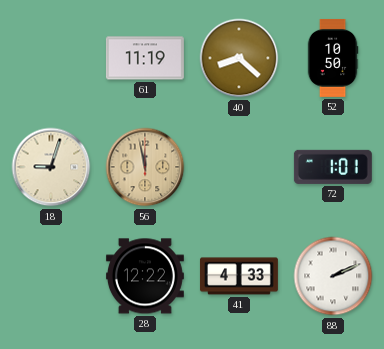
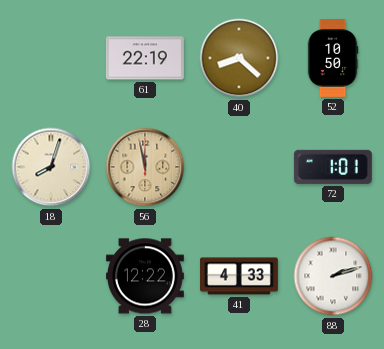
61: 11:19 -> 22:19
18: 9:03 -> 8:03
88: 2:11 -> 2:12
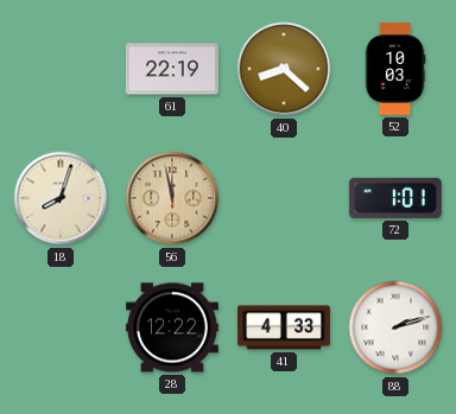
52: 10:50 -> 10:03
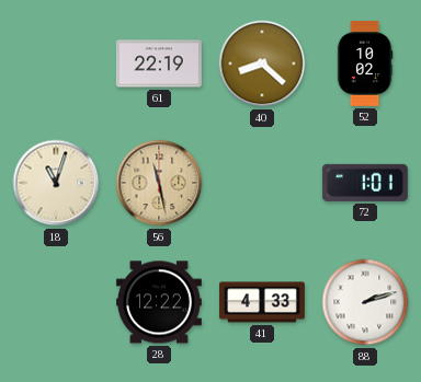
52: 10:03 -> 10:02
18: 8:03 -> 11:03
56: 11:58 -> 11:28
